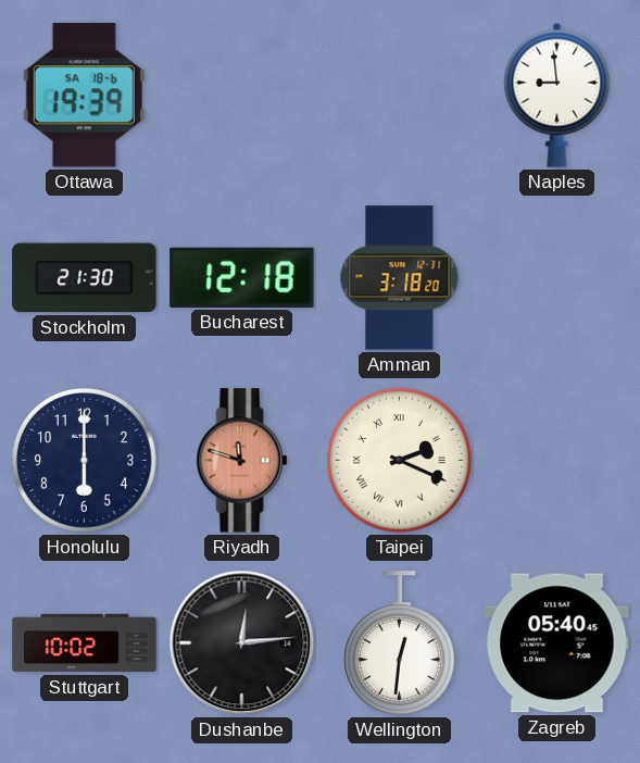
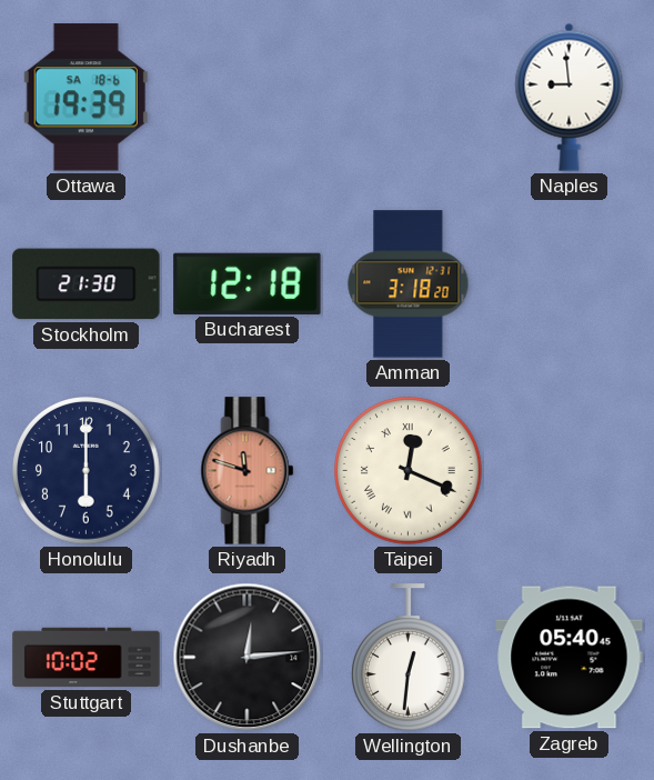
Taipei: 2:19 -> 12:19
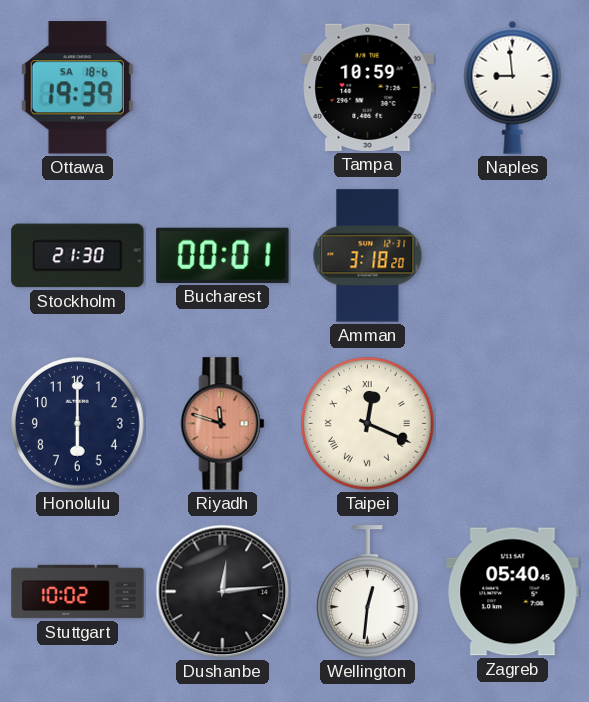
Tampa: none -> 10:59
Bucharest: 12:18 -> 00:01
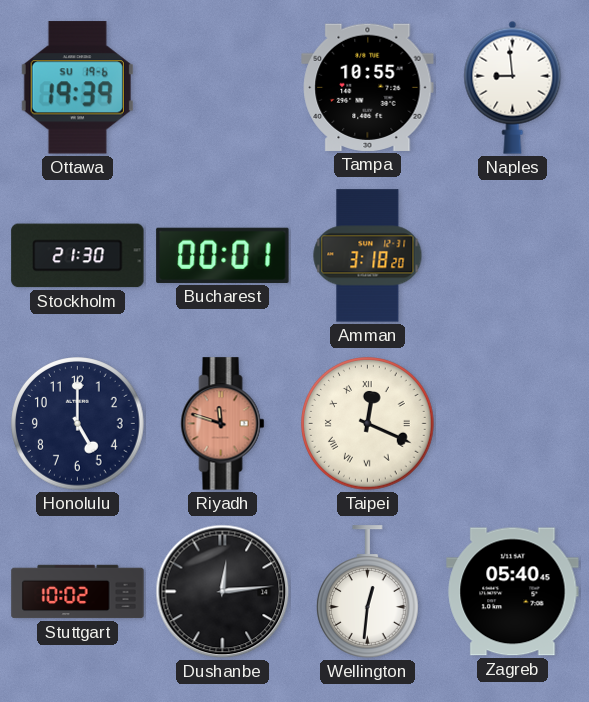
Ottawa date: SA 18-6 -> SU 19-6
Tampa: 10:59 -> 10:55
Honolulu: 6:00 -> 5:00
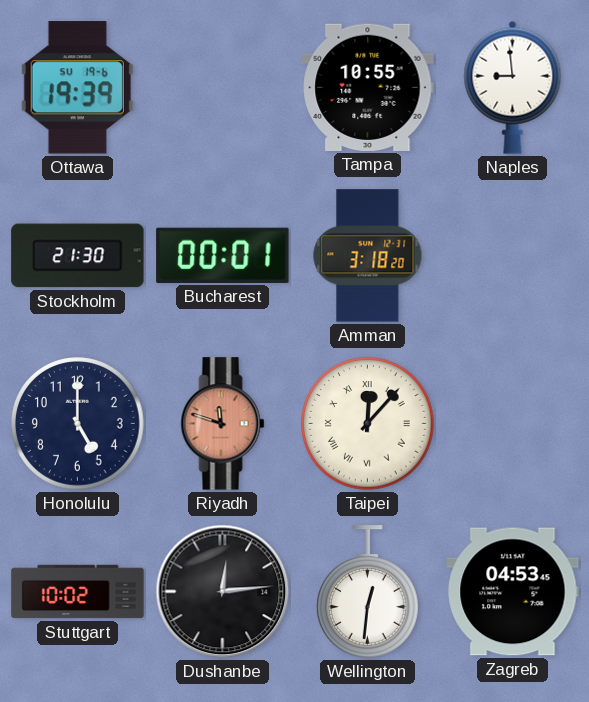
Taipei: 12:19 -> 12:07
Zagreb: 05:40 -> 04:53
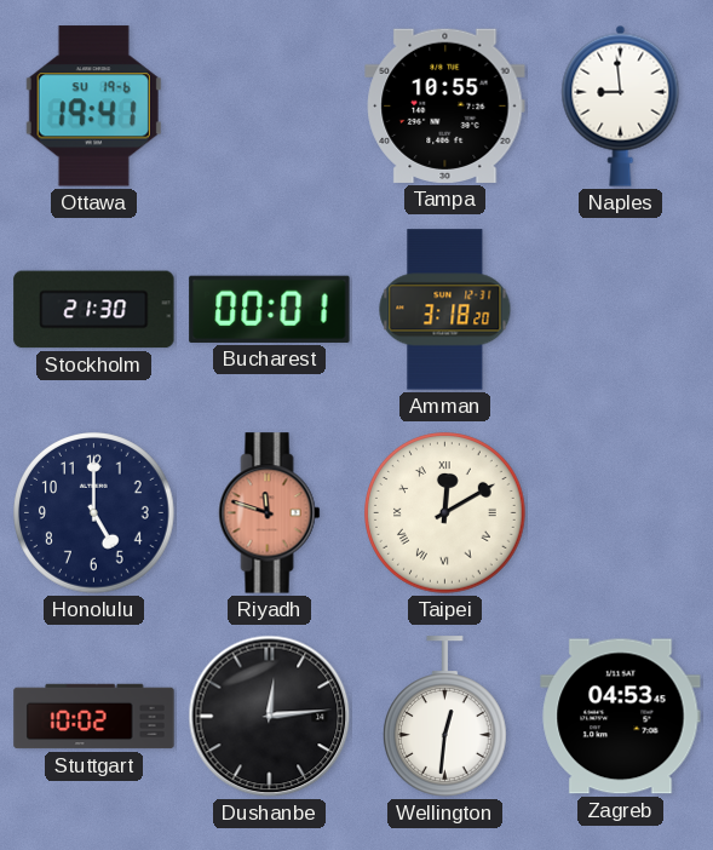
Ottawa: 19:39 -> 19:41
Taipei: 12:07 -> 12:10
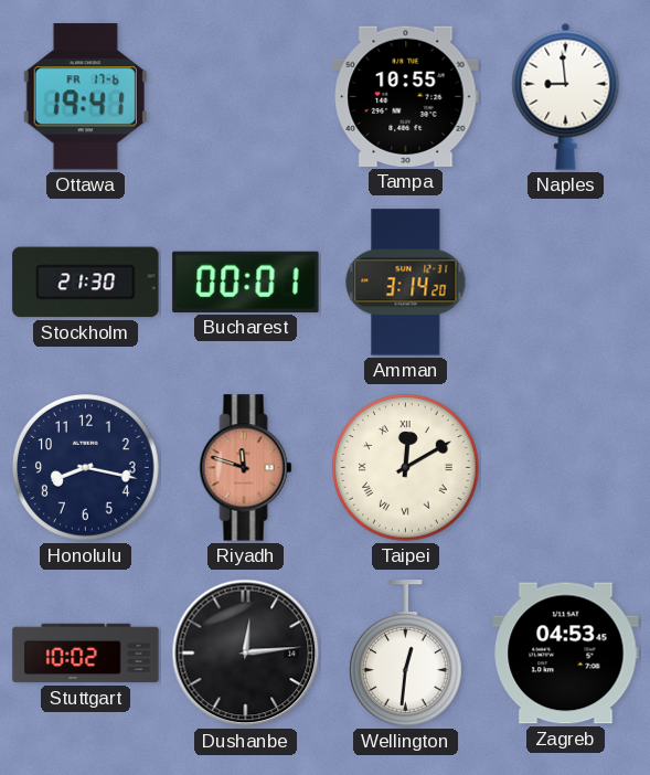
Ottawa date: SU 19-6 -> FR 17-6
Amman: 3:18 -> 3:14
Honolulu: 5:00 -> 8:17
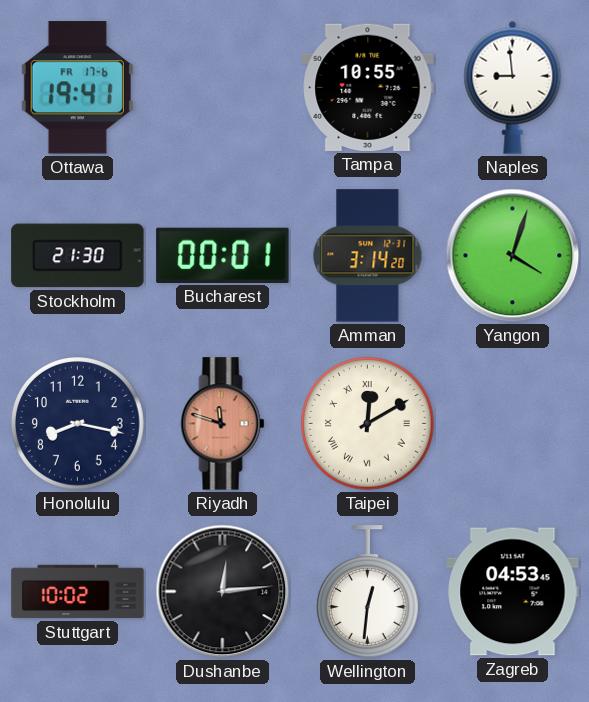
Yangon: none -> 4:03
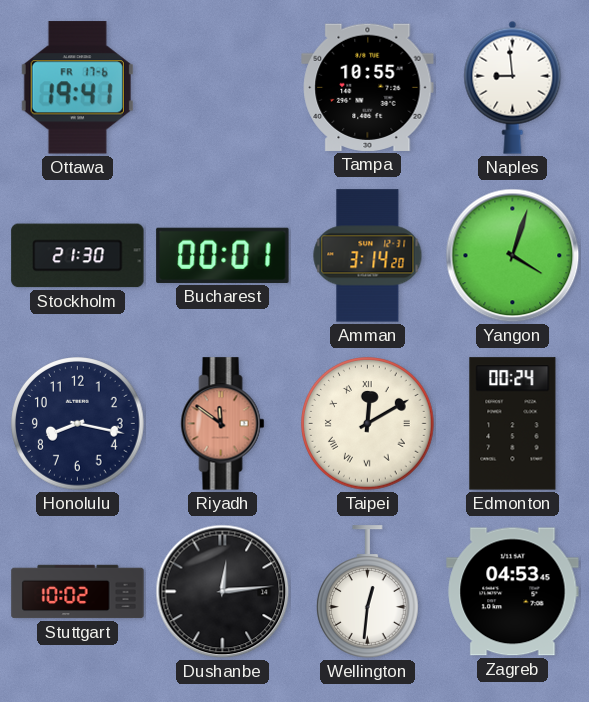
Riyadh: 11:48 -> 11:51
Edmonton: none -> 00:24
